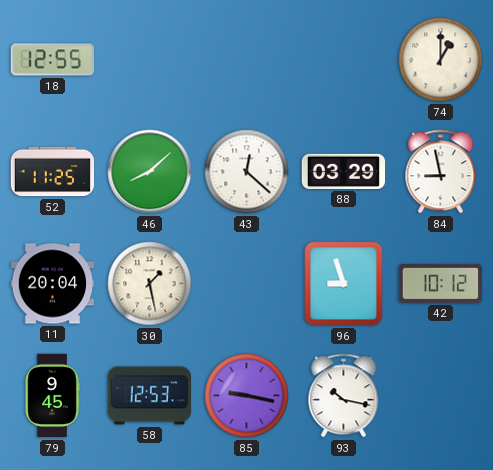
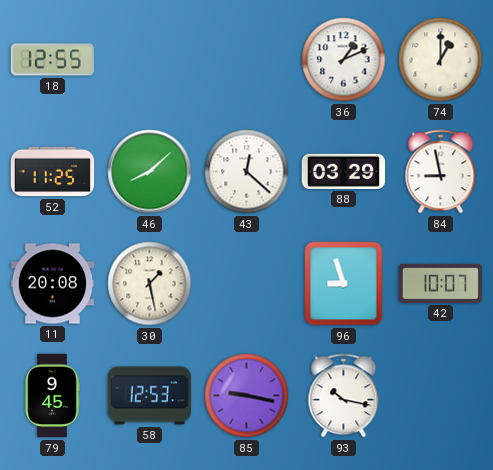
36: none -> 1:11
11: 20:04 -> 20:08
42: 10:12 -> 10:07
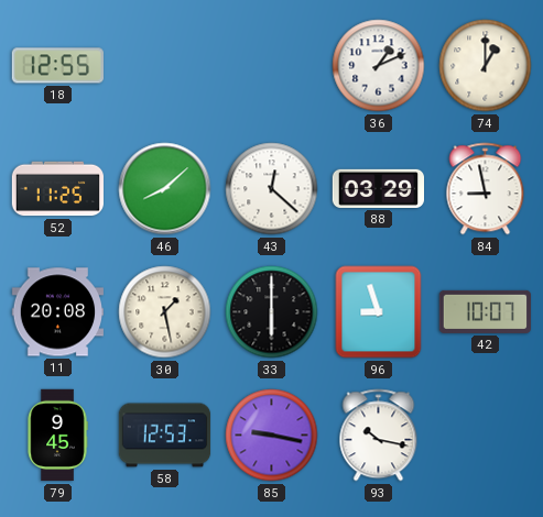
33: none -> 6:00
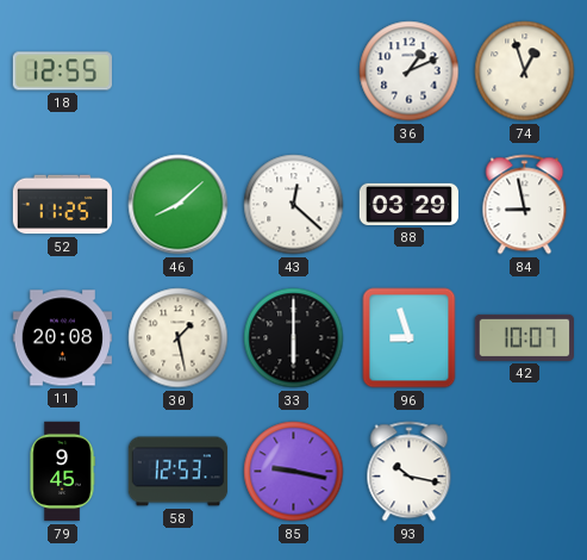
74: 1:00 -> 12:57
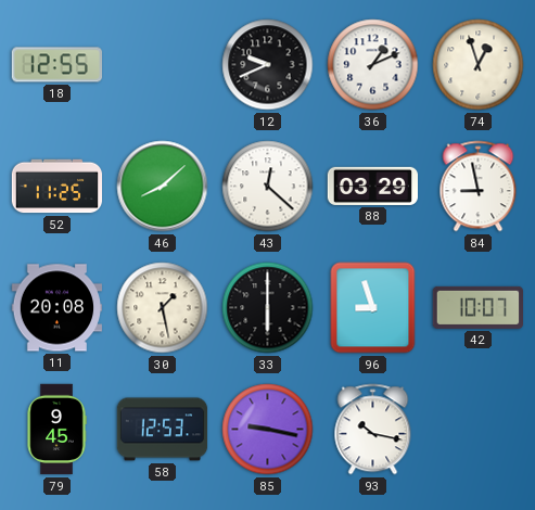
12: none -> 9:41
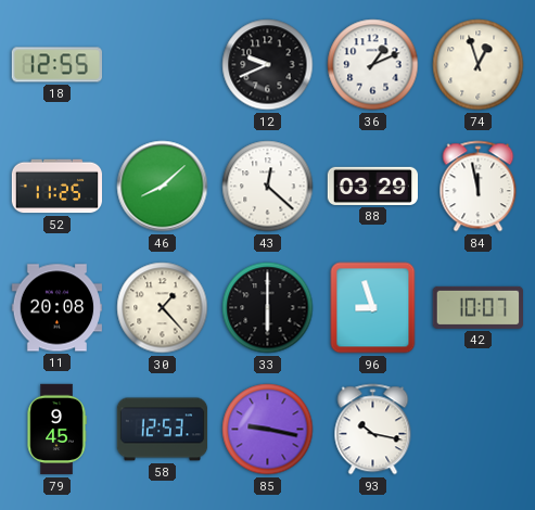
84: 8:58 -> 11:58
30: 1:28 -> 1:23
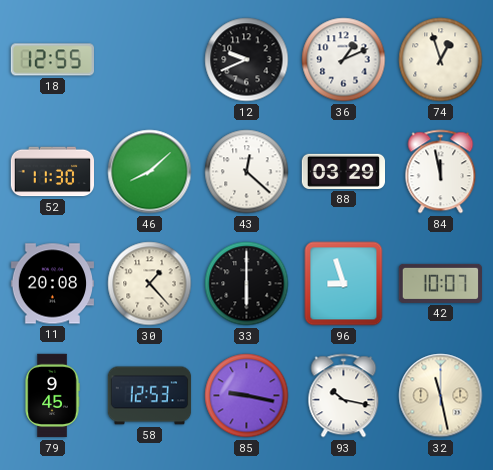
52: 11:25 -> 11:30
32: none -> 11:28
